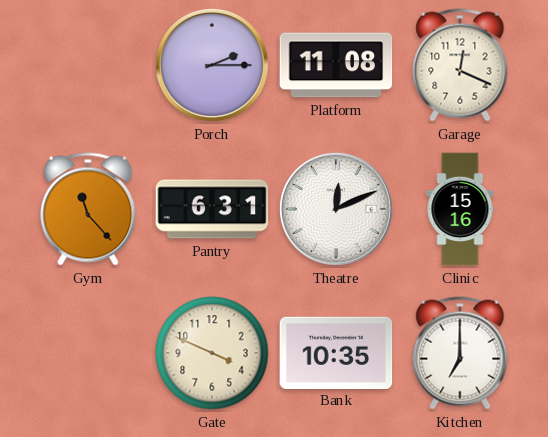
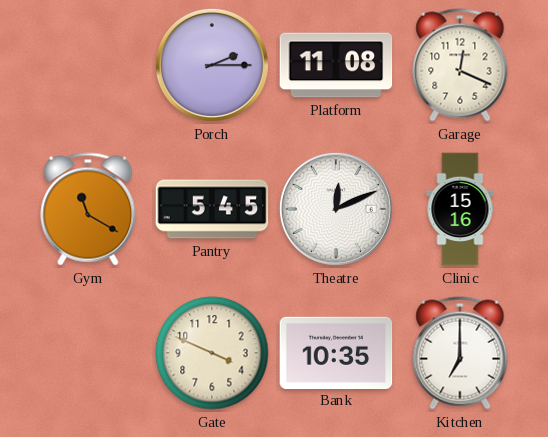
Gym: 11:23 -> 11:20
Pantry: 6:31 -> 5:45
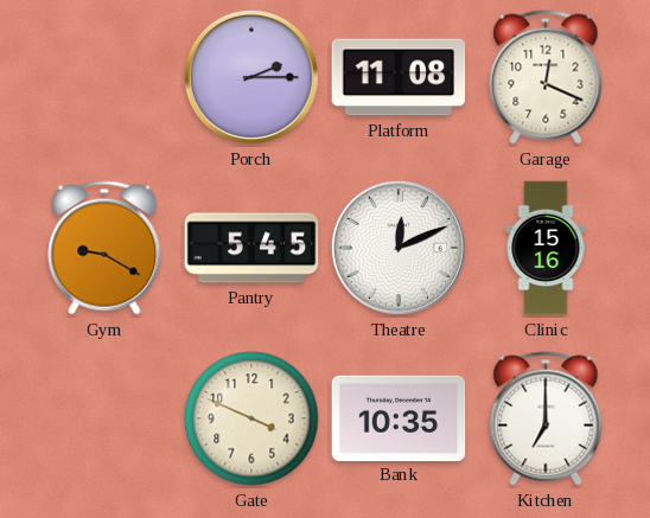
Gym: 11:20 -> 9:20
